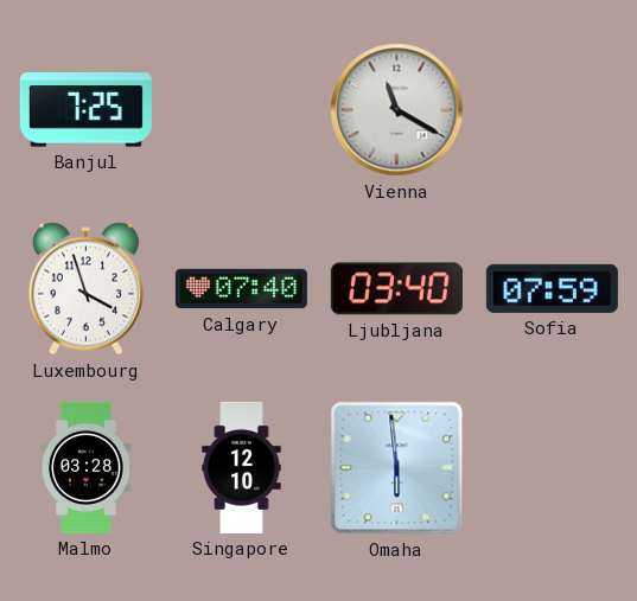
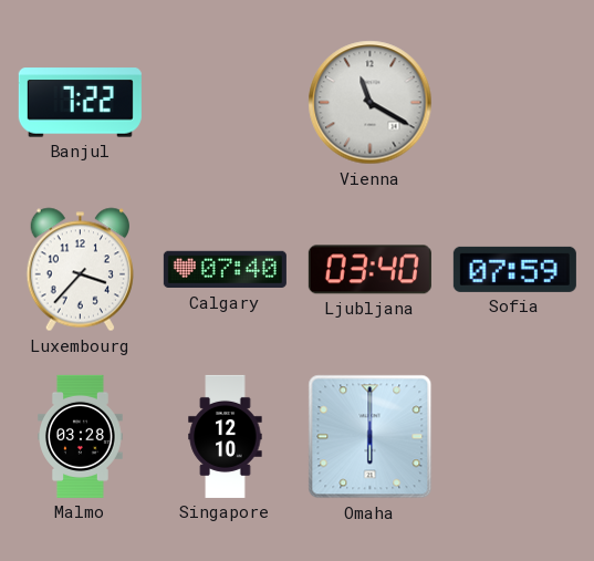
Banjul: 7:25 -> 7:22
Luxembourg: 3:57 -> 3:37
Omaha: 5:59 -> 6:00
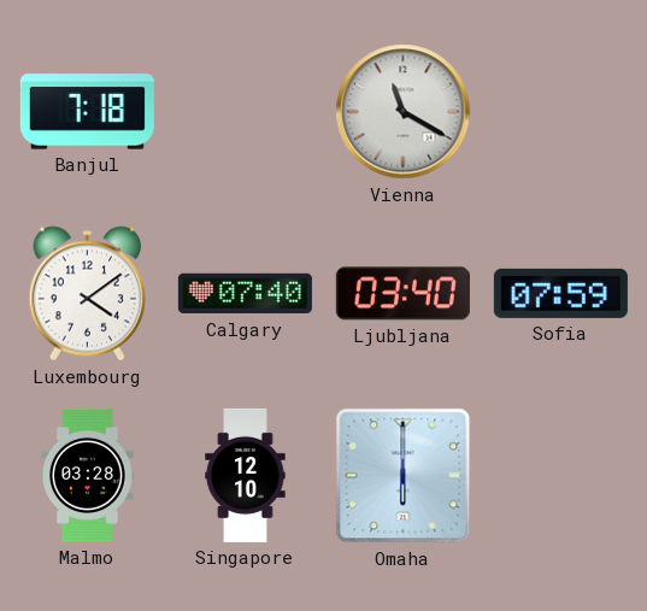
Banjul: 7:22 -> 7:18
Luxembourg: 3:37 -> 4:09
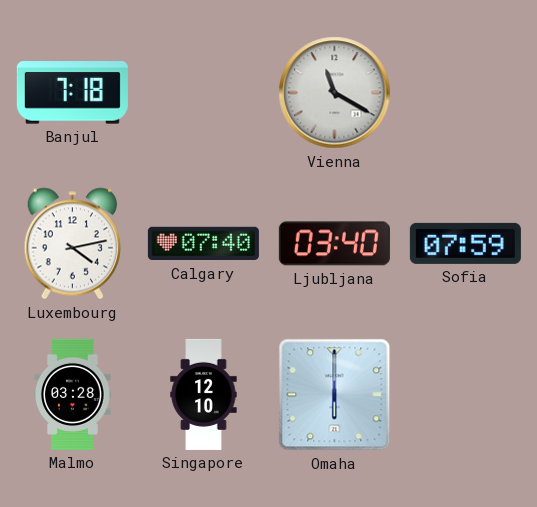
Luxembourg: 4:09 -> 4:13
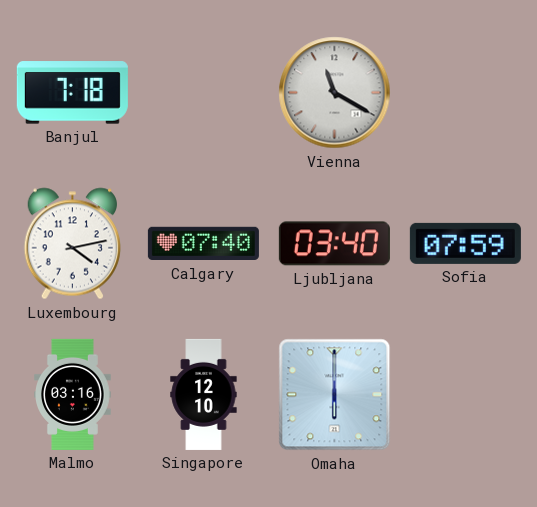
Malmo: 03:28 -> 03:16
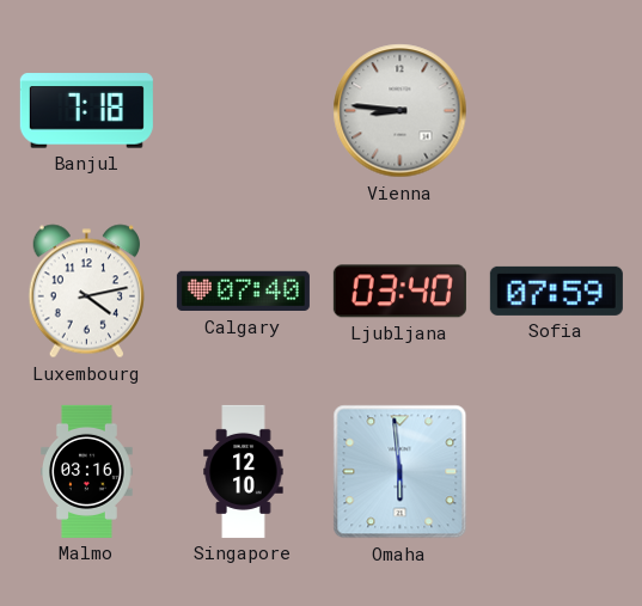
Vienna: 11:20 -> 8:46
Omaha: 6:00 -> 5:59
